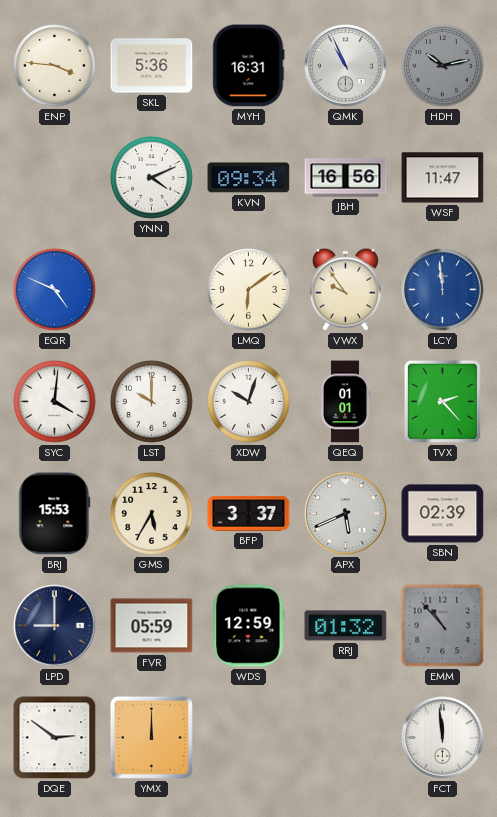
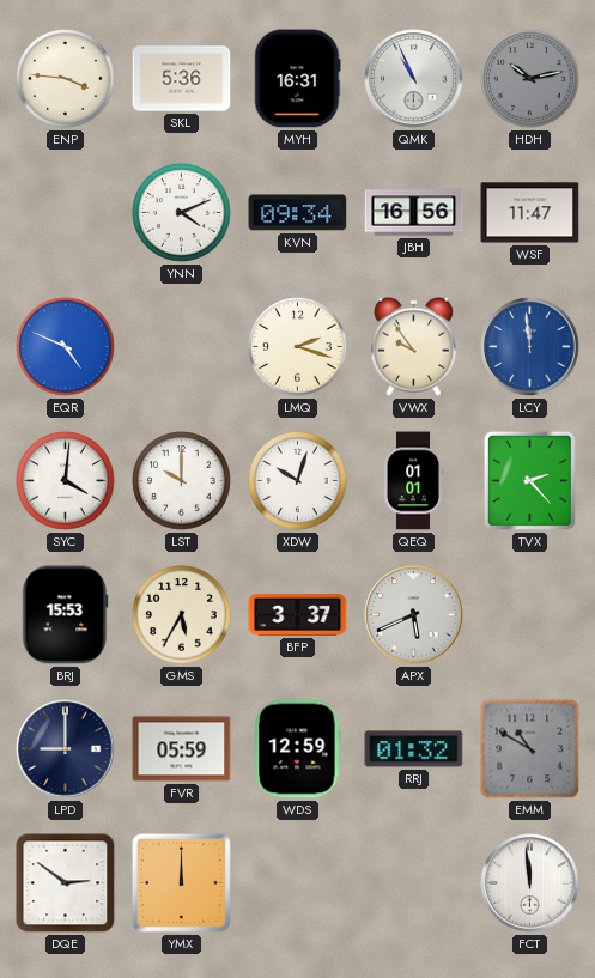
LMQ: 6:09 -> 2:18
SBN: 02:39 -> none
EMM: 10:53 -> 10:50
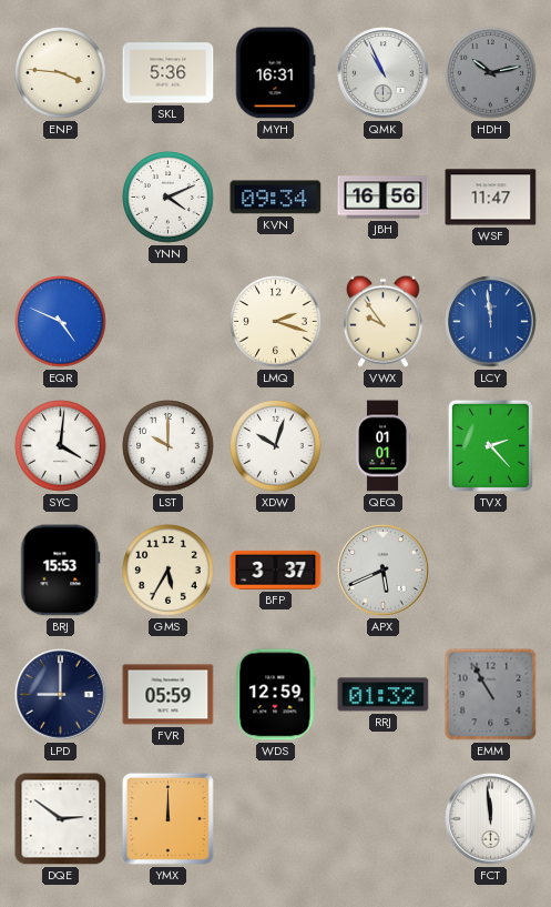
EMM: 10:50 -> 10:55
